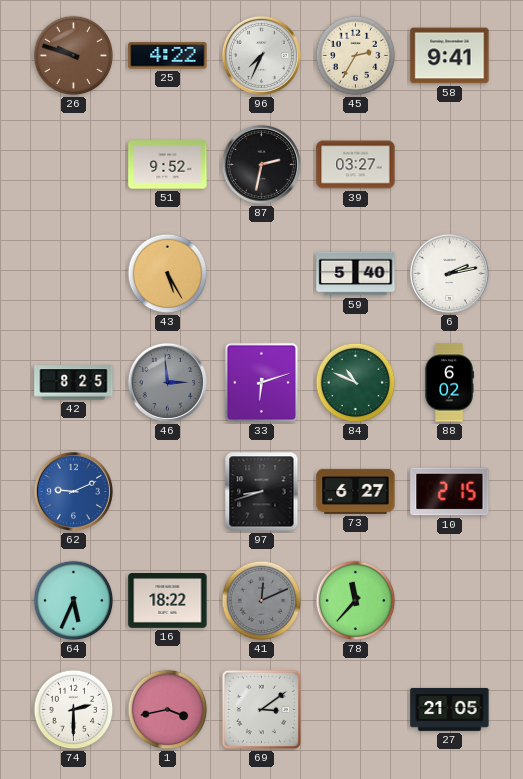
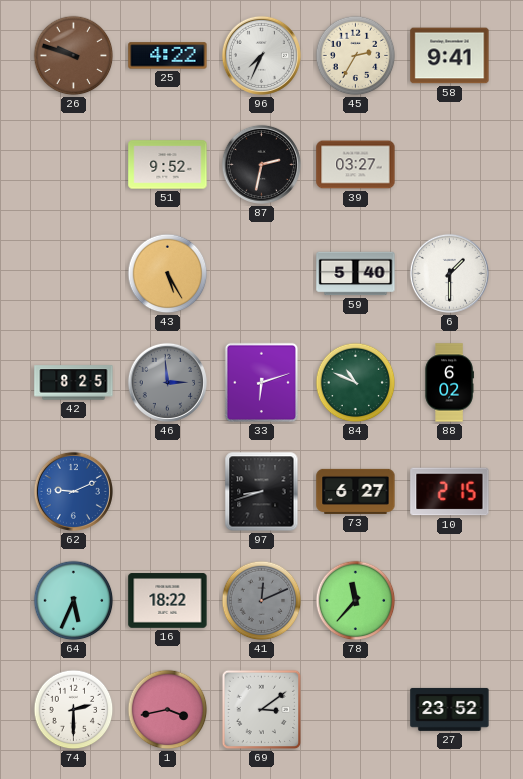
6: 2:13 -> 1:30
27: 21:05 -> 23:52
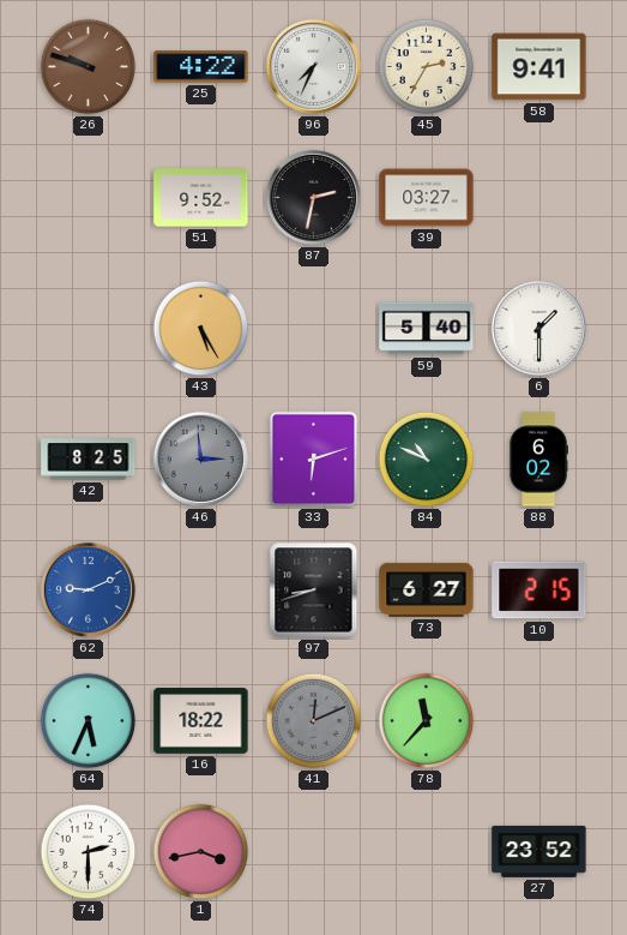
69: 3:09 -> none
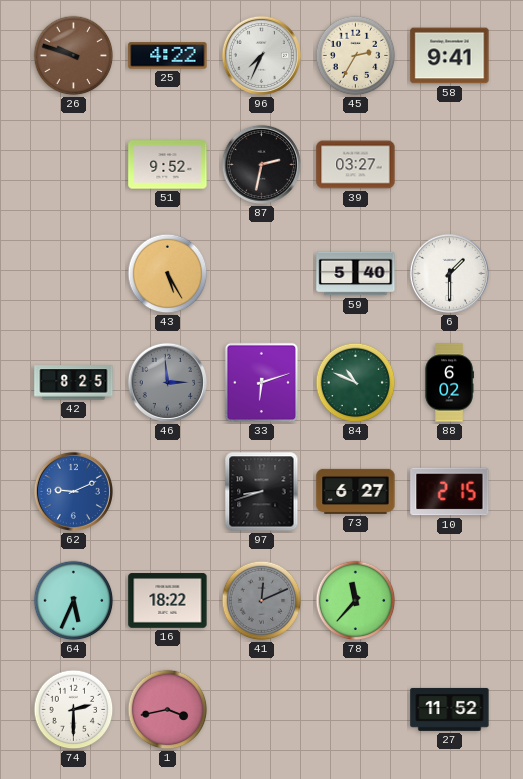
27: 23:52 -> 11:52
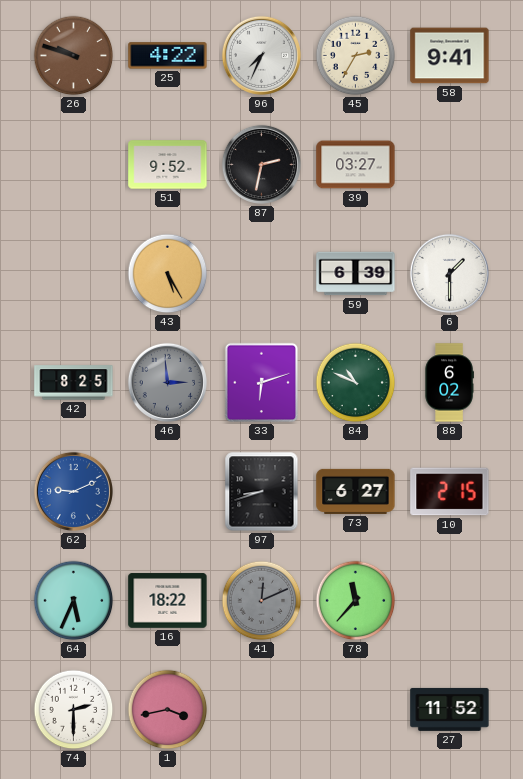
59: 5:40 -> 6:39
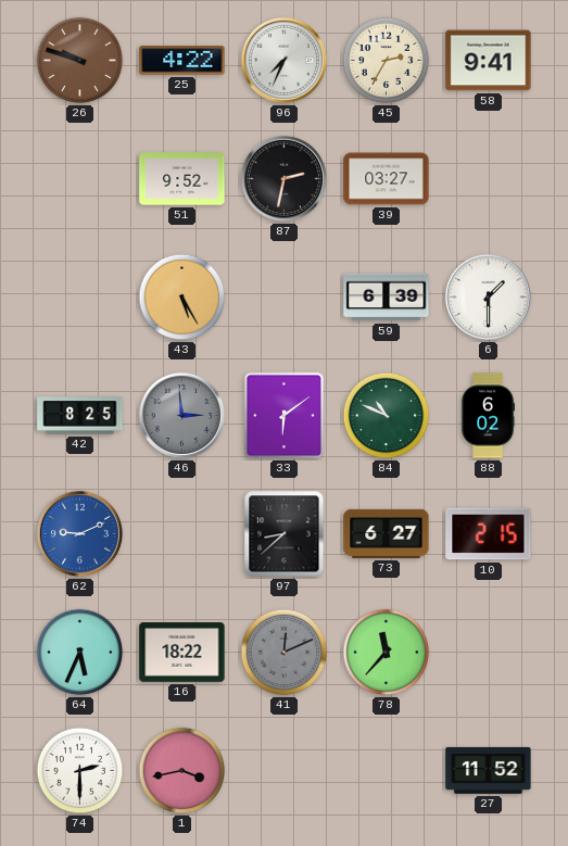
33: 6:12 -> 6:09
97: 8:42 -> 8:38
